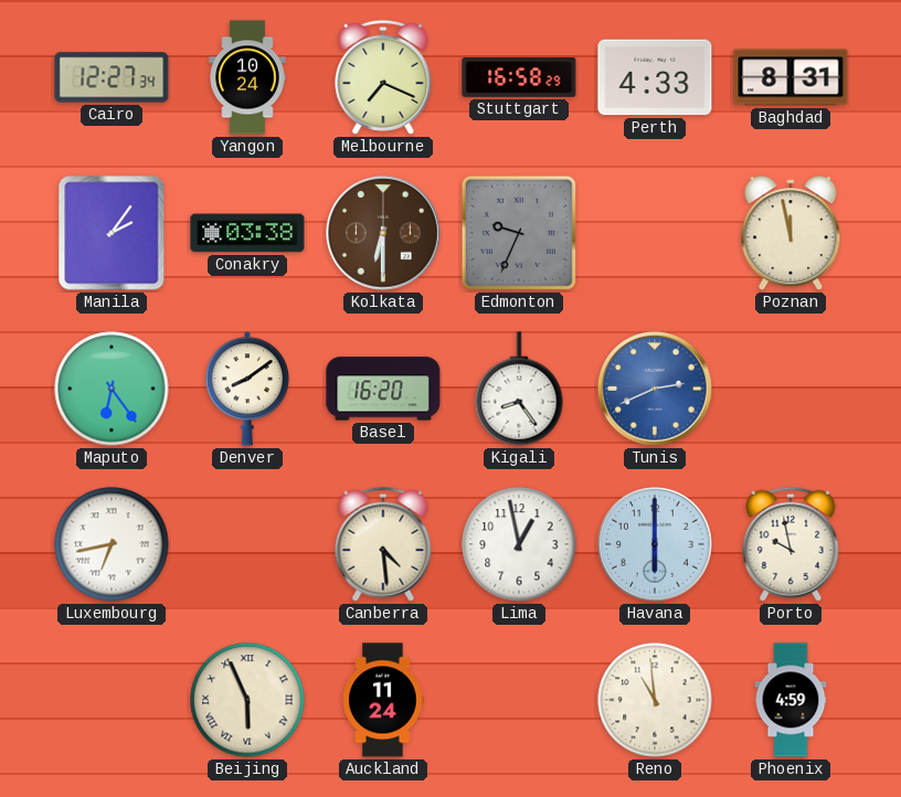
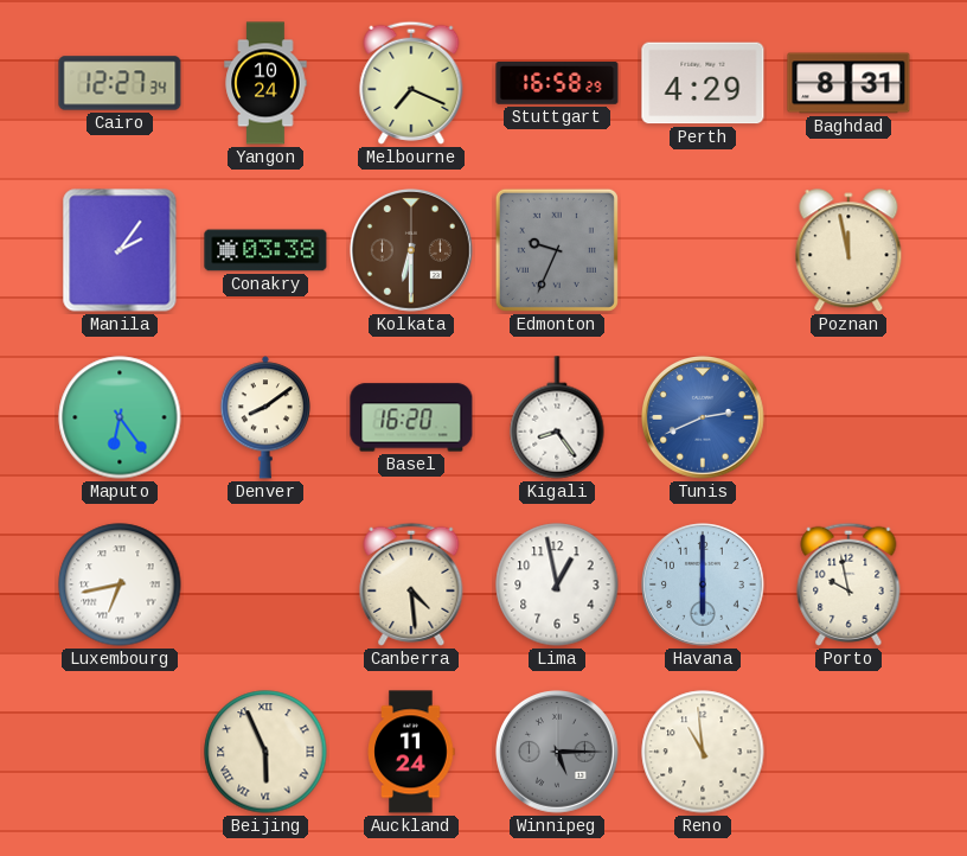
Perth: 4:33 -> 4:29
Winnipeg: none -> 5:15
Phoenix: 4:59 -> none
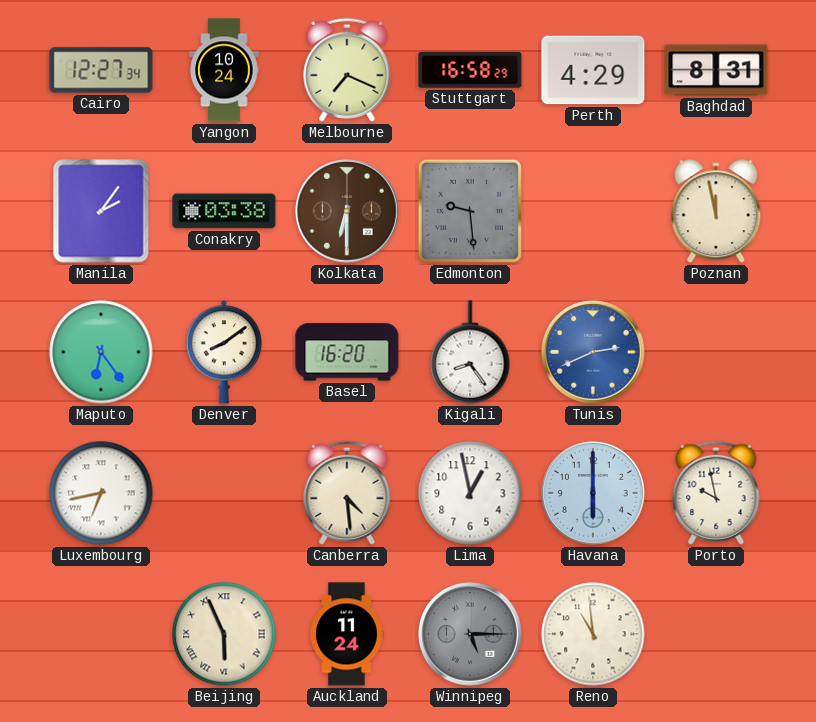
Edmonton: 9:34 -> 9:29
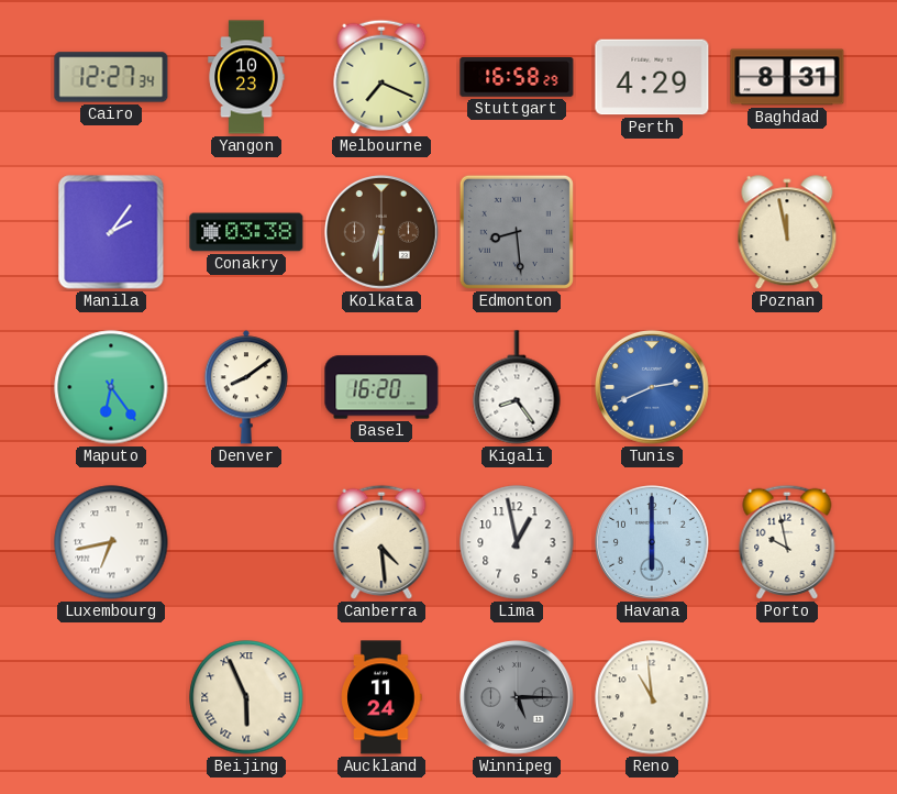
Yangon: 10:24 -> 10:23
Edmonton: 9:29 -> 8:29
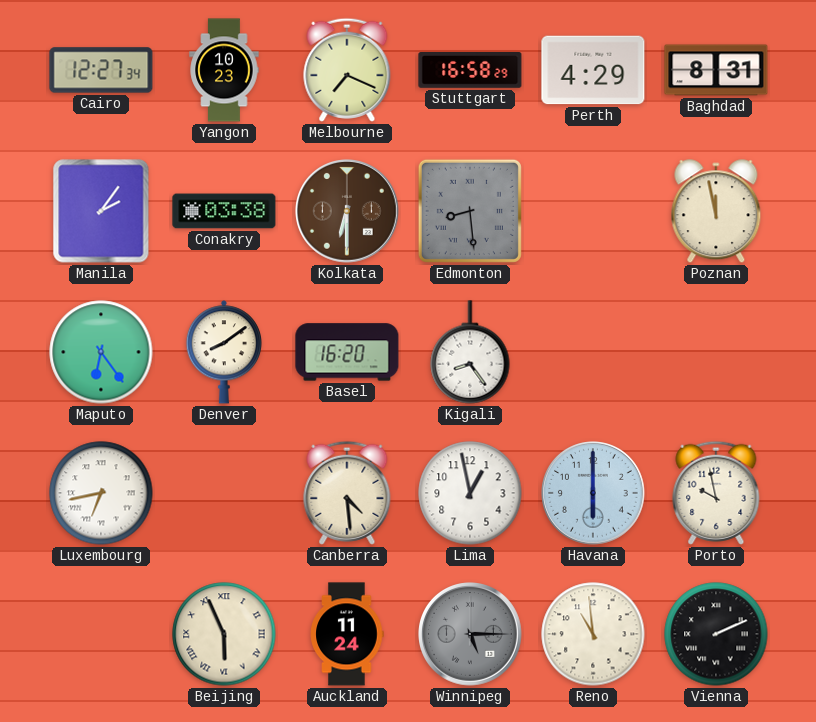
Tunis: 2:41 -> none
Vienna: none -> 2:11
